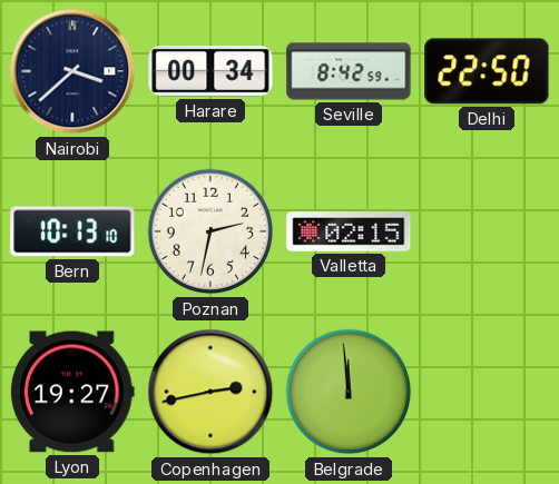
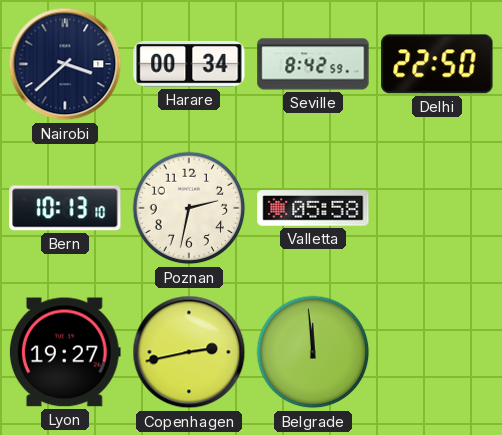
Valletta: 02:15 -> 05:58
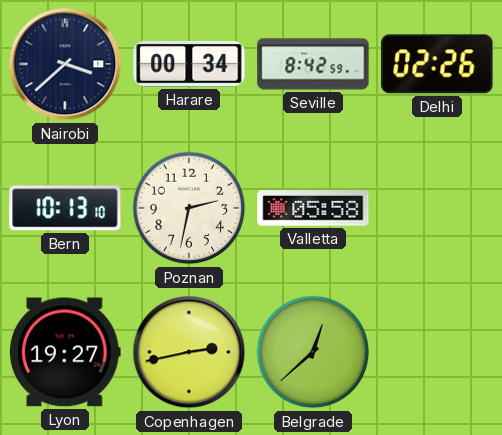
Delhi: 22:50 -> 02:26
Belgrade: 11:59 -> 12:38
